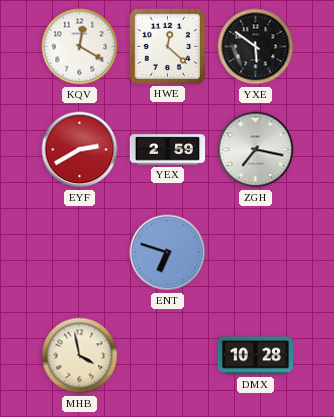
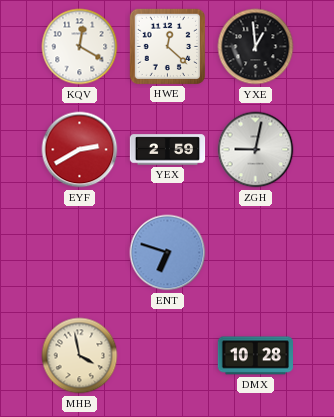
YXE: 5:51 -> 12:59
ZGH: 7:17 -> 9:02
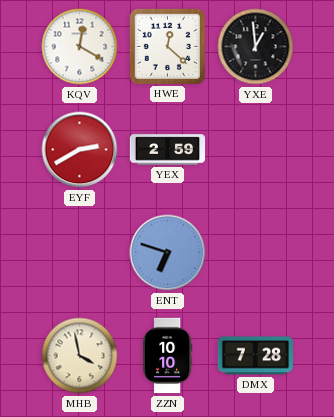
ZGH: 9:02 -> none
ZZN: none -> 10:10
DMX: 10:28 -> 7:28
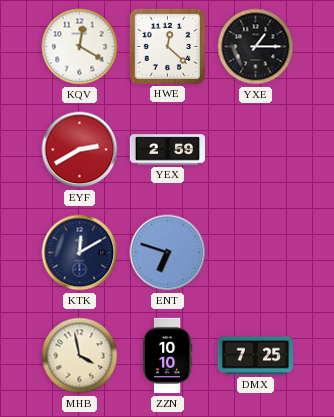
YXE: 12:59 -> 1:15
KTK: none -> 12:10
DMX: 7:28 -> 7:25
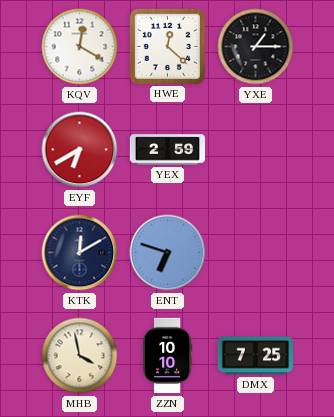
EYF: 2:40 -> 6:40
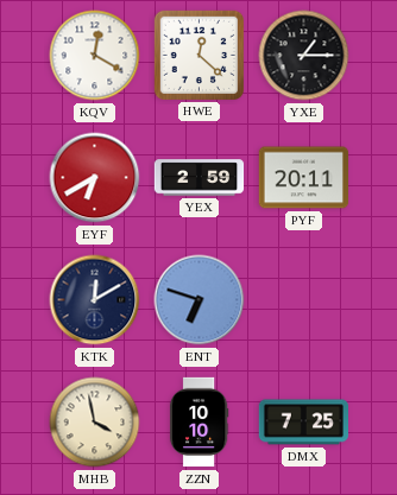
PYF: none -> 20:11
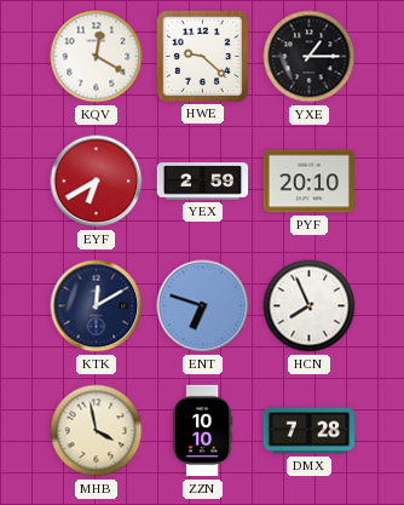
HWE: 12:22 -> 9:22
PYF: 20:11 -> 20:10
HCN: none -> 7:56
DMX: 7:25 -> 7:28
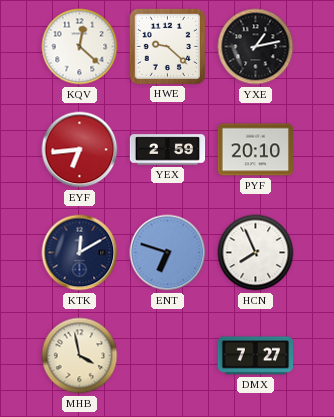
KQV: 12:20 -> 12:22
YXE: 1:15 -> 1:13
EYF: 6:40 -> 6:44
ZZN: 10:10 -> none
DMX: 7:28 -> 7:27
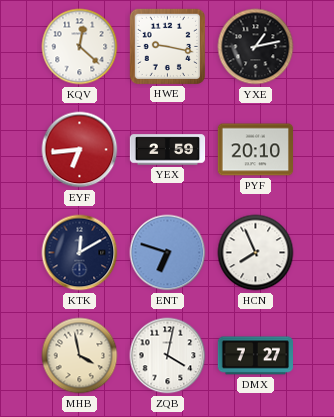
HWE: 9:22 -> 9:17
ZQB: none -> 4:02
